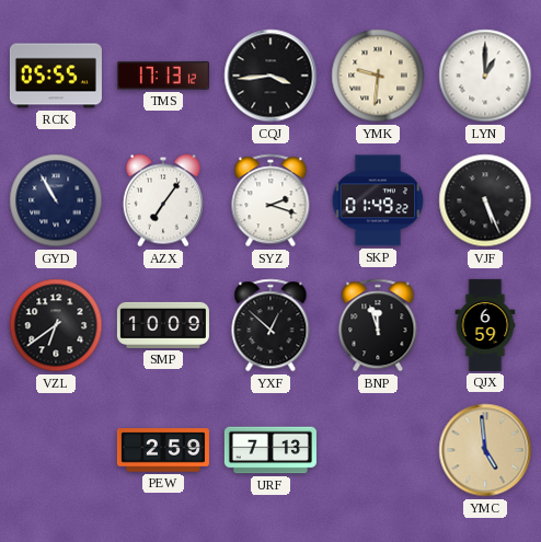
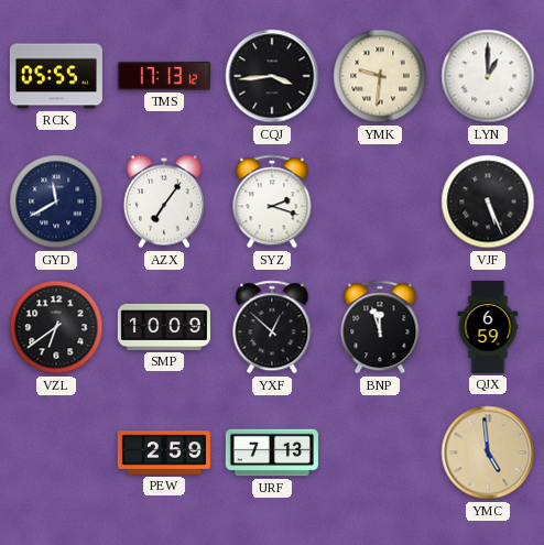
GYD: 10:55 -> 11:40
SKP: 01:49 -> none
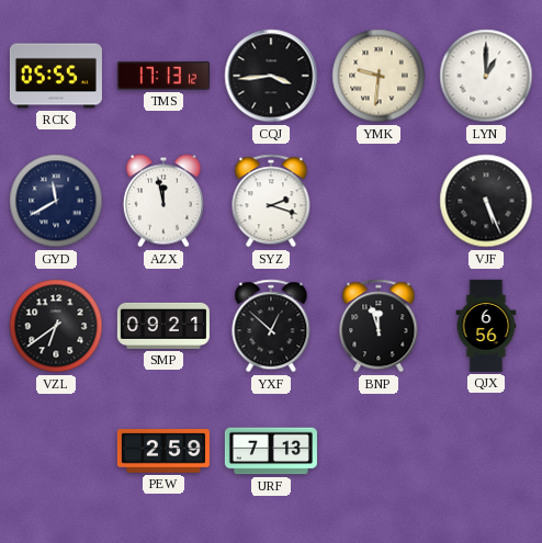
AZX: 7:06 -> 11:58
SMP: 10:09 -> 09:21
QJX: 6:59 -> 6:56
YMC: 4:59 -> none
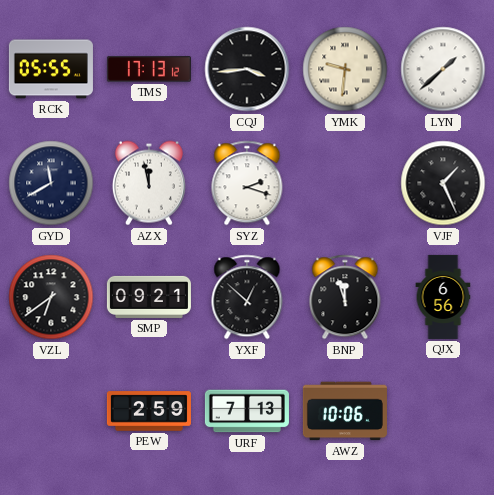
LYN: 1:00 -> 1:38
VJF: 5:26 -> 1:26
AWZ: none -> 10:06
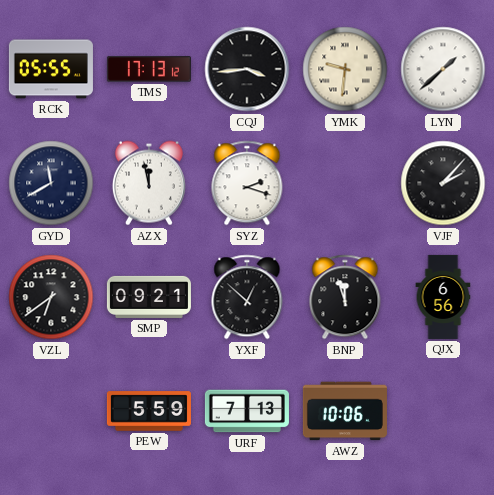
VJF: 1:26 -> 2:07
PEW: 2:59 -> 5:59
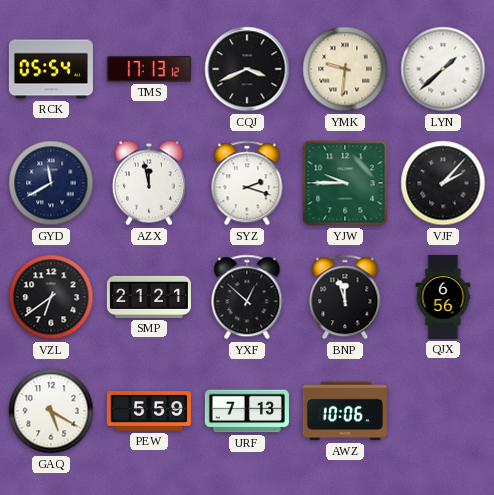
RCK: 05:55 -> 05:54
CQJ: 3:44 -> 3:41
YJW: none -> 9:45
SMP: 09:21 -> 21:21
GAQ: none -> 5:20
